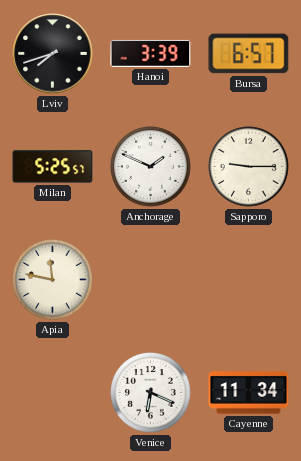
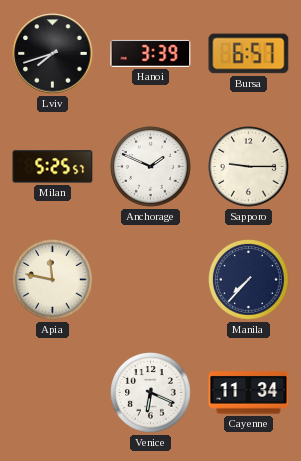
Manila: none -> 7:37
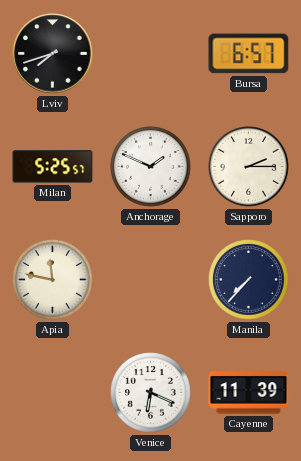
Hanoi: 3:39 -> none
Sapporo: 9:15 -> 2:15
Cayenne: 11:34 -> 11:39
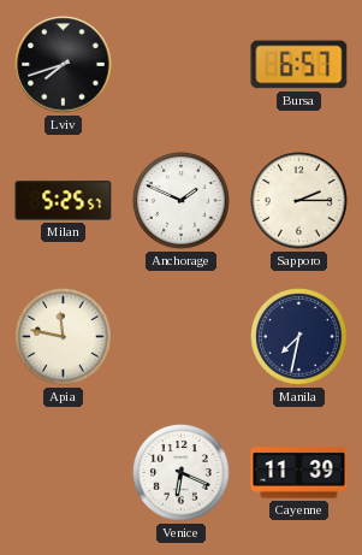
Manila: 7:37 -> 7:32
